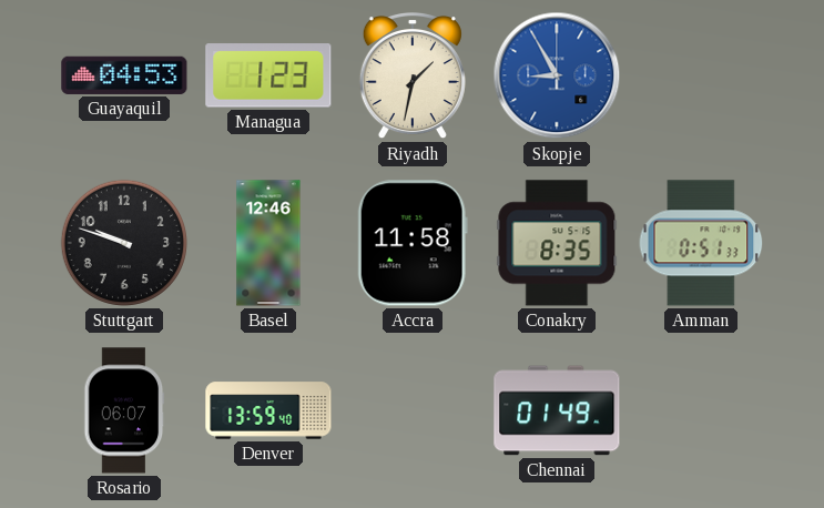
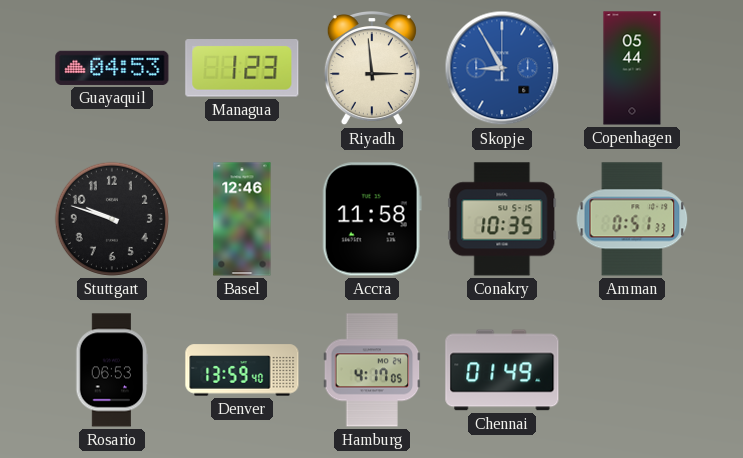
Riyadh: 1:32 -> 2:59
Copenhagen: none -> 05:44
Conakry: 8:35 -> 10:35
Rosario: 06:07 -> 06:53
Hamburg: none -> 4:17
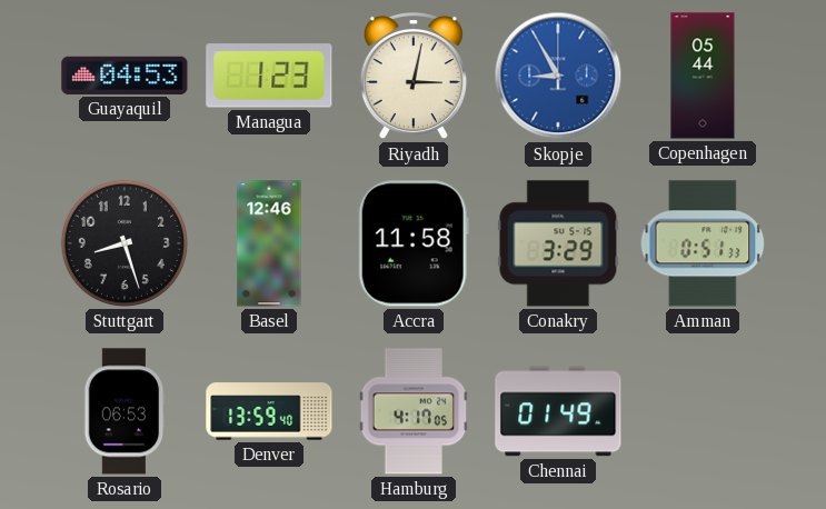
Riyadh: 2:59 -> 3:02
Stuttgart: 9:48 -> 8:27
Conakry: 10:35 -> 3:29
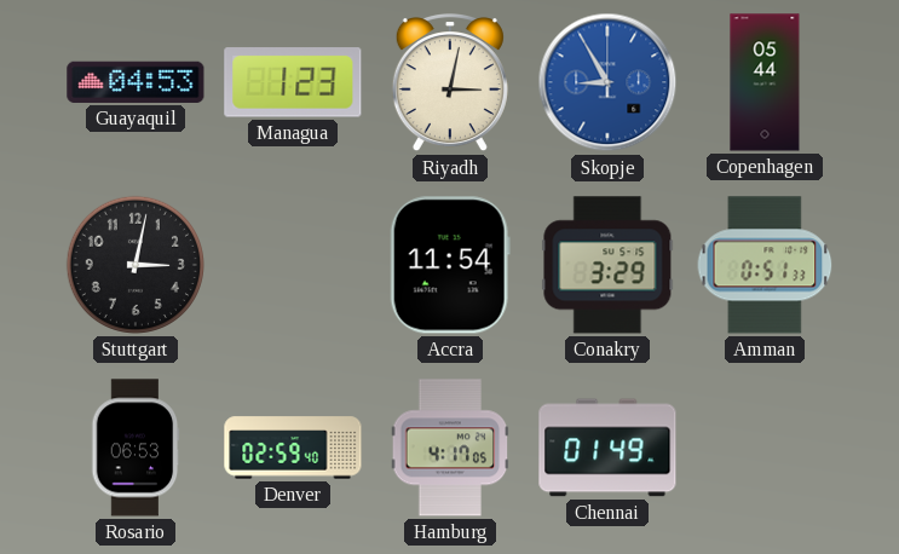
Stuttgart: 8:27 -> 3:02
Basel: 12:46 -> none
Accra: 11:58 -> 11:54
Denver: 13:59 -> 02:59
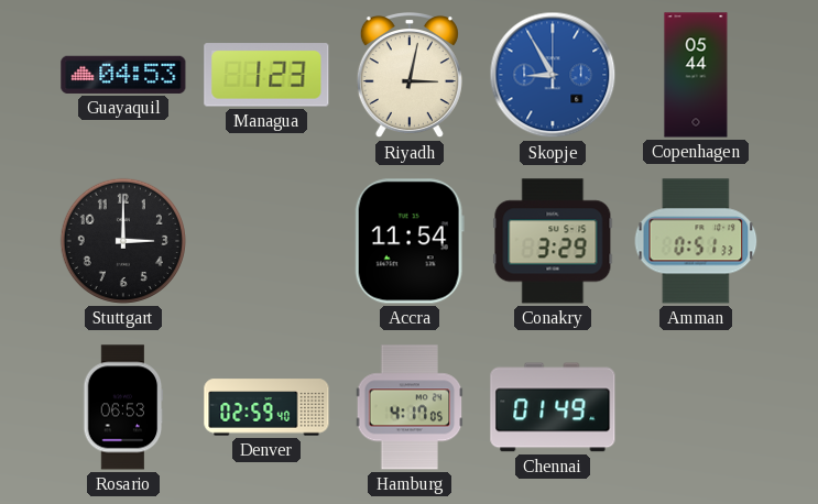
Stuttgart: 3:02 -> 3:00
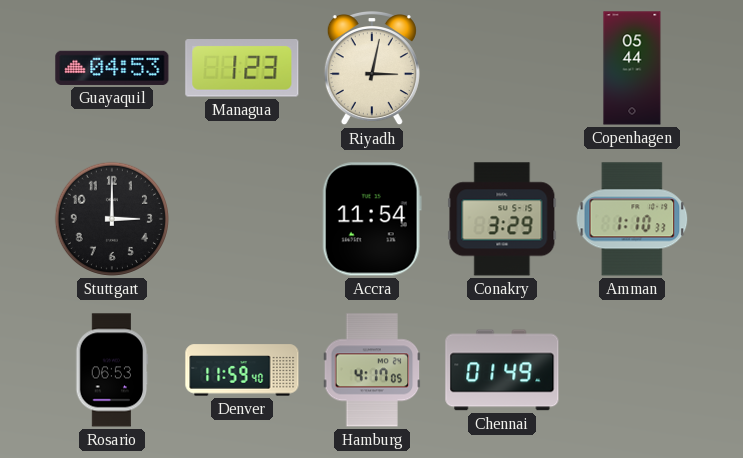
Skopje: 8:55 -> none
Amman: 0:51 -> 1:10
Denver: 02:59 -> 11:59
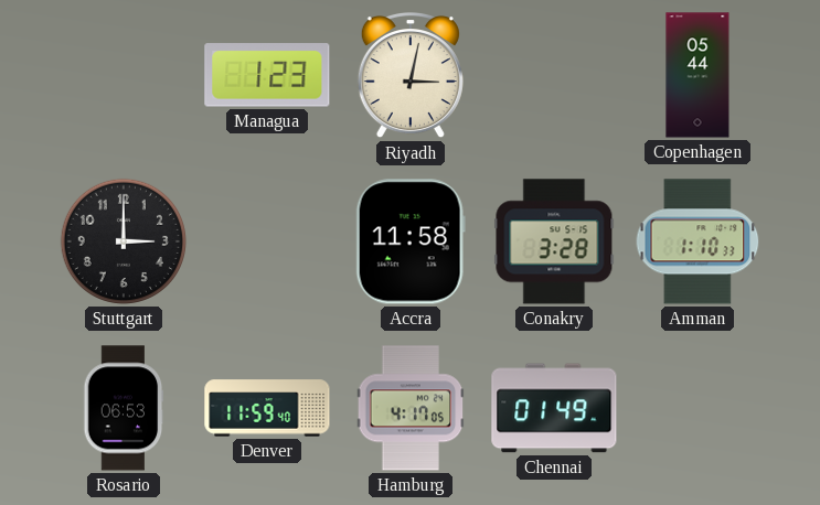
Guayaquil: 04:53 -> none
Accra: 11:54 -> 11:58
Conakry: 3:29 -> 3:28
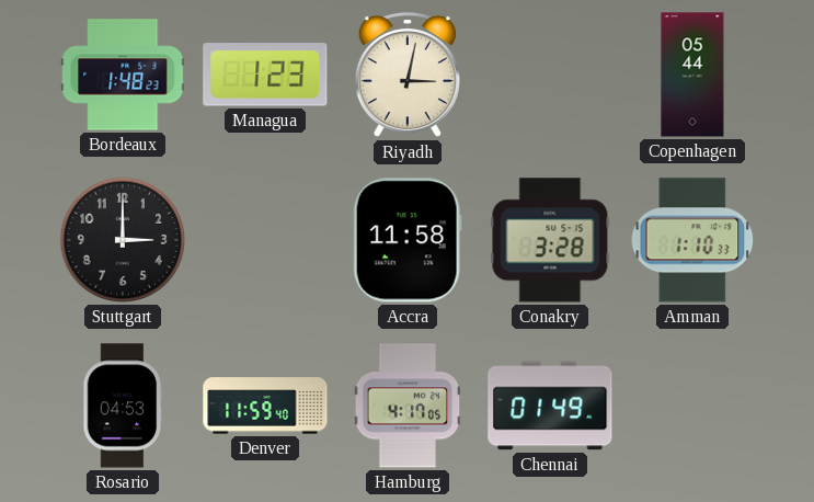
Bordeaux: none -> 1:48
Rosario: 06:53 -> 04:53
